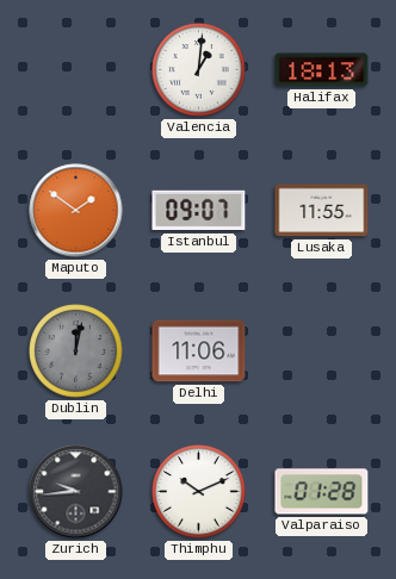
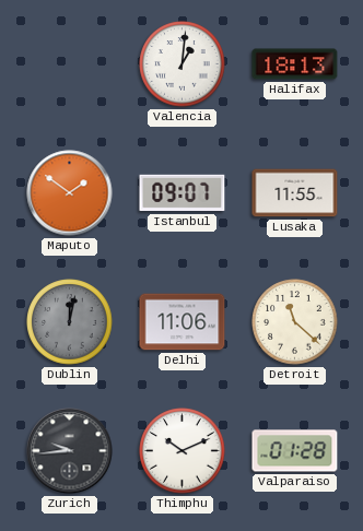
Detroit: none -> 11:22
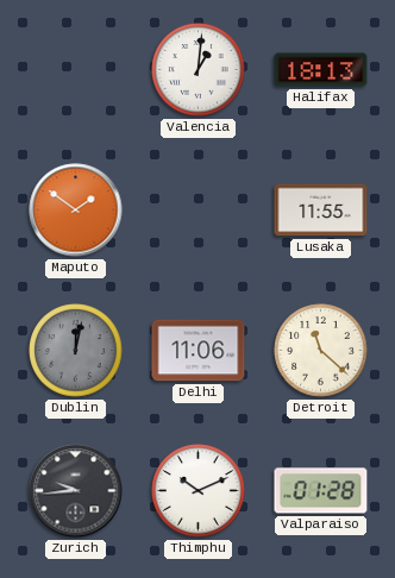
Istanbul: 09:07 -> none
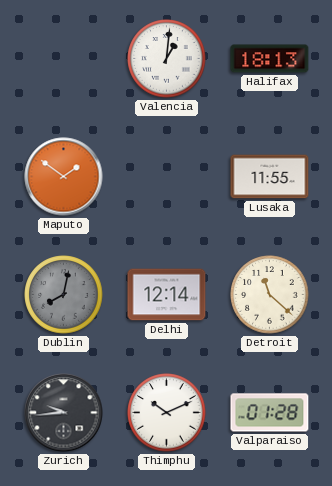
Dublin: 12:02 -> 8:02
Delhi: 11:06 -> 12:14
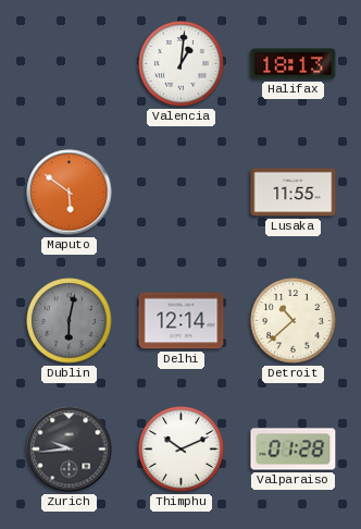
Maputo: 1:51 -> 5:51
Dublin: 8:02 -> 6:02
Detroit: 11:22 -> 10:38
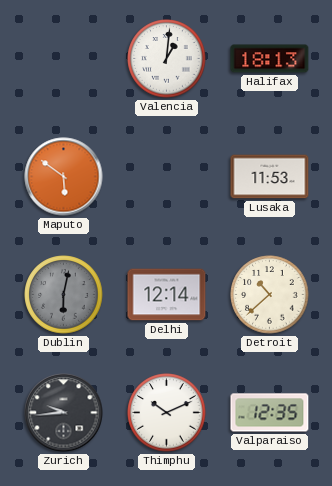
Lusaka: 11:55 -> 11:53
Valparaiso: 01:28 -> 12:35
